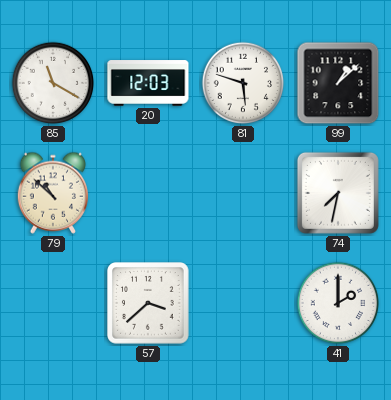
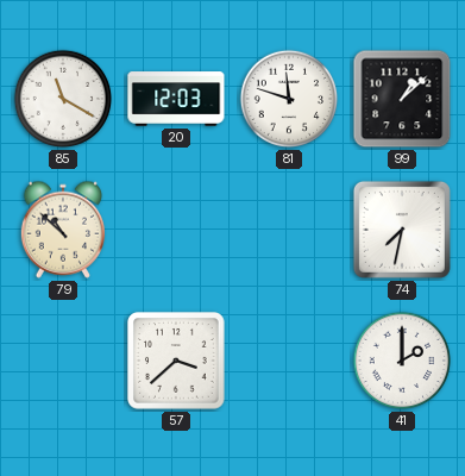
81: 5:48 -> 11:48
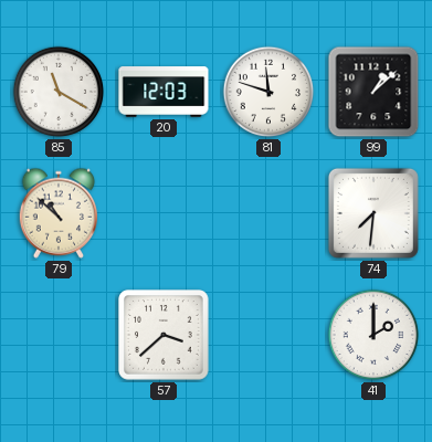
74: 7:32 -> 7:31
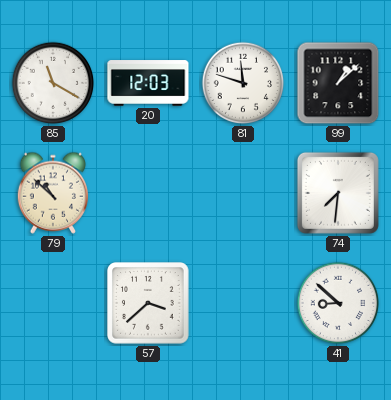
41: 2:00 -> 8:52
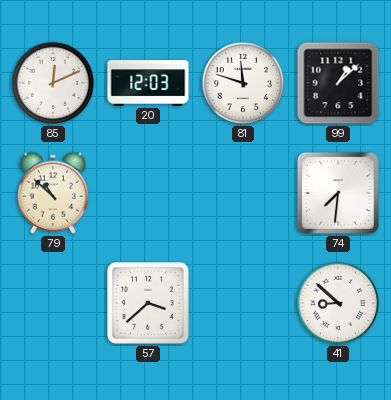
85: 11:20 -> 12:11
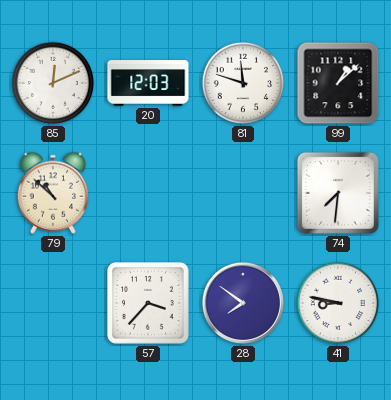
57: 3:38 -> 3:37
28: none -> 7:51
41: 8:52 -> 8:47
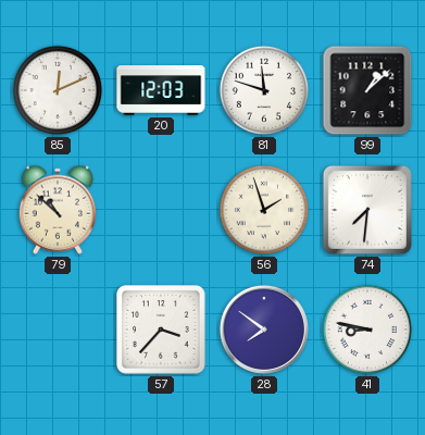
56: none -> 1:57
